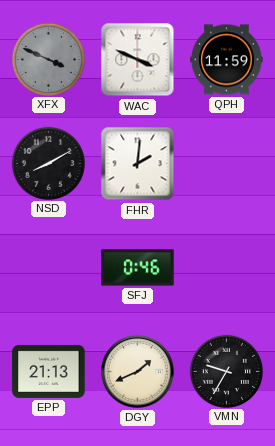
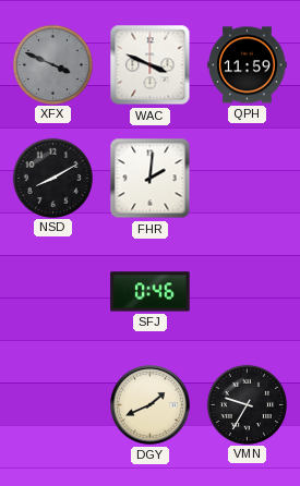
EPP: 21:13 -> none
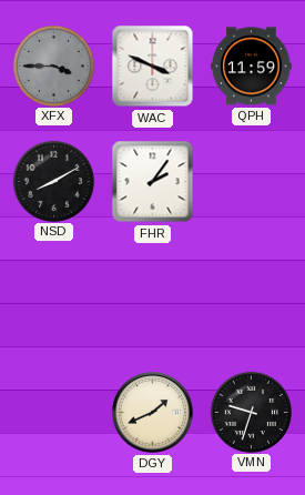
XFX: 3:49 -> 3:45
FHR: 2:01 -> 2:06
SFJ: 0:46 -> none
VMN: 9:35 -> 9:33
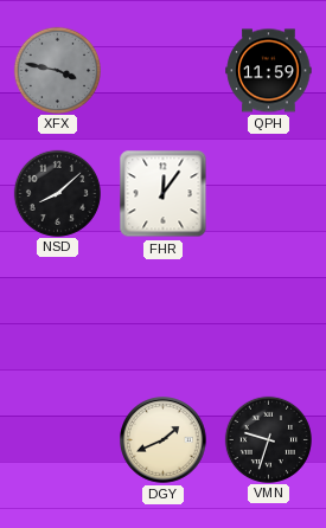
XFX: 3:45 -> 3:47
WAC: 3:49 -> none
NSD: 8:10 -> 8:08
FHR: 2:06 -> 12:06
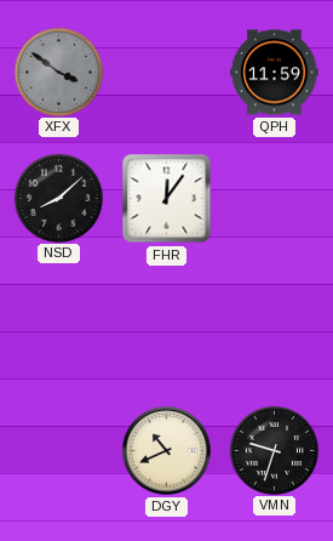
XFX: 3:47 -> 3:51
DGY: 1:41 -> 10:41
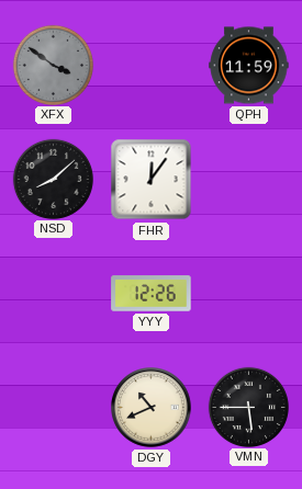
YYY: none -> 12:26
VMN: 9:33 -> 5:45
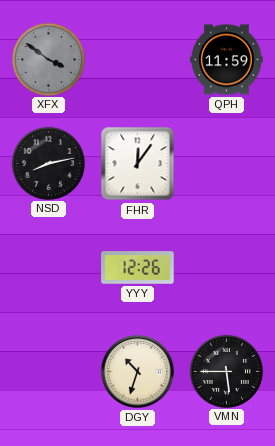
NSD: 8:08 -> 8:13
DGY: 10:41 -> 10:33
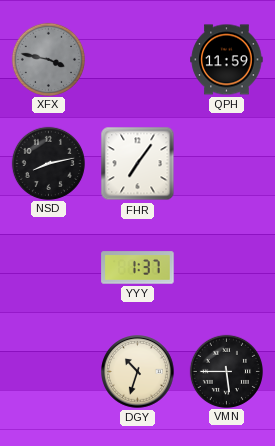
XFX: 3:51 -> 3:47
FHR: 12:06 -> 7:06
YYY: 12:26 -> 1:37
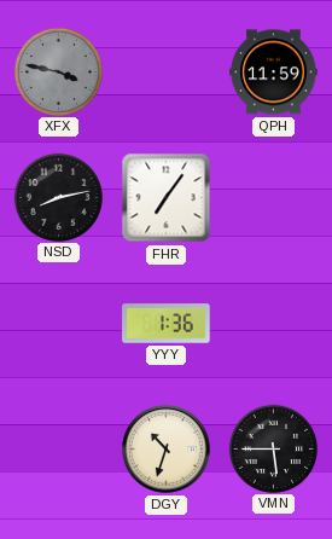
YYY: 1:37 -> 1:36
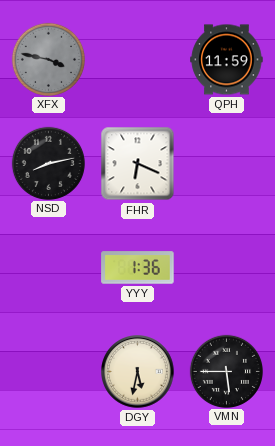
FHR: 7:06 -> 6:19
DGY: 10:33 -> 5:32
